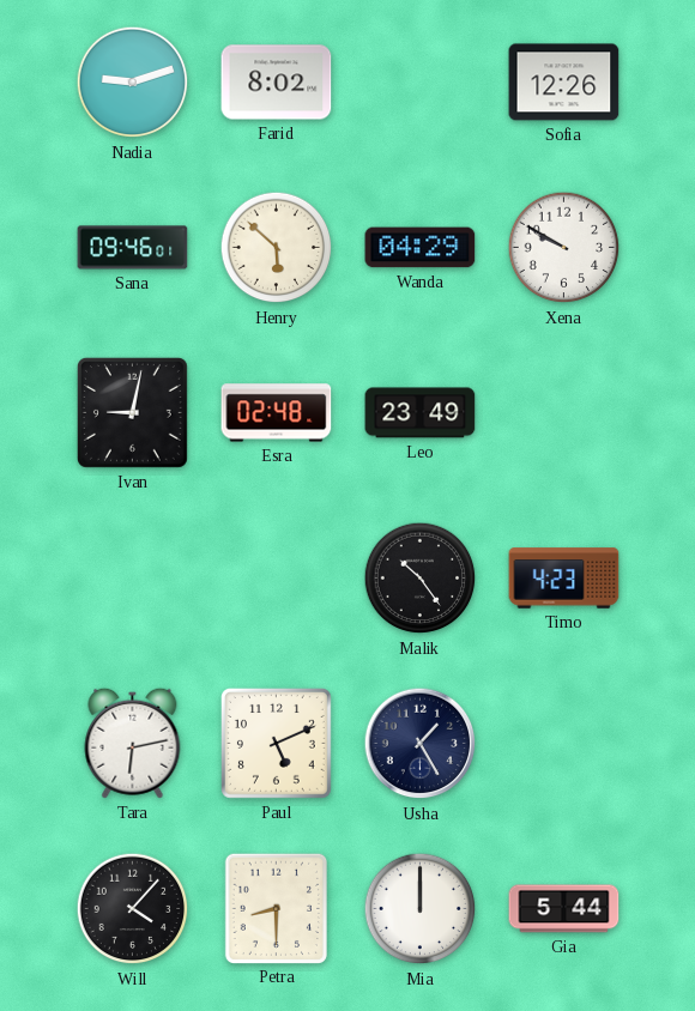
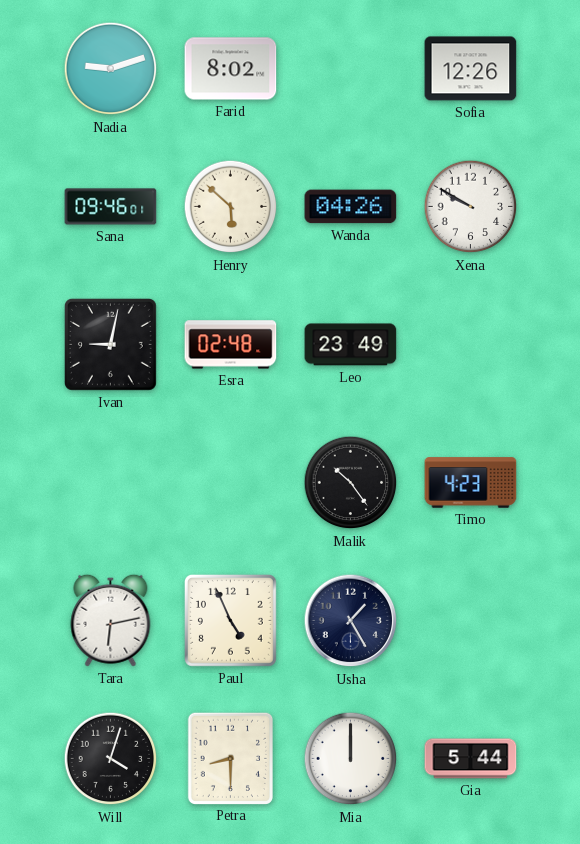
Wanda: 04:29 -> 04:26
Paul: 5:11 -> 4:56
Will: 4:07 -> 4:03
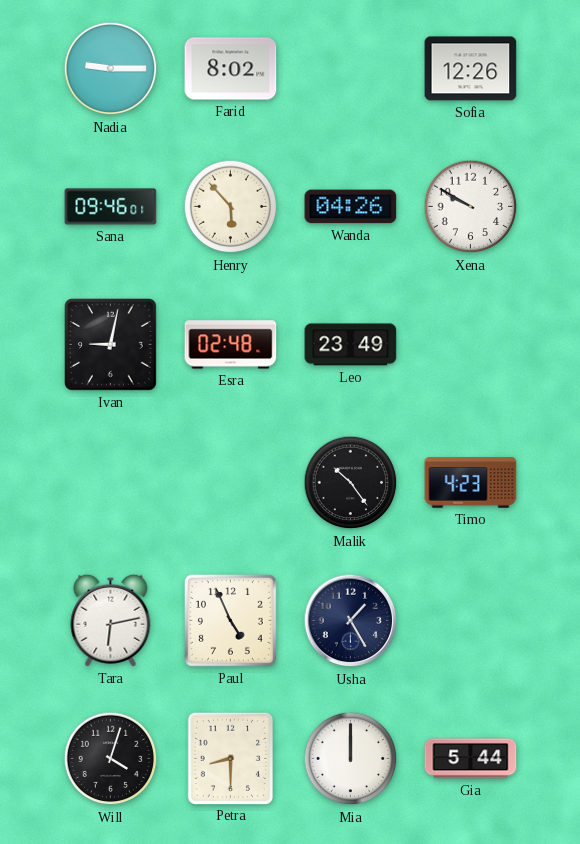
Nadia: 9:12 -> 9:15
Henry: 5:52 -> 5:53
